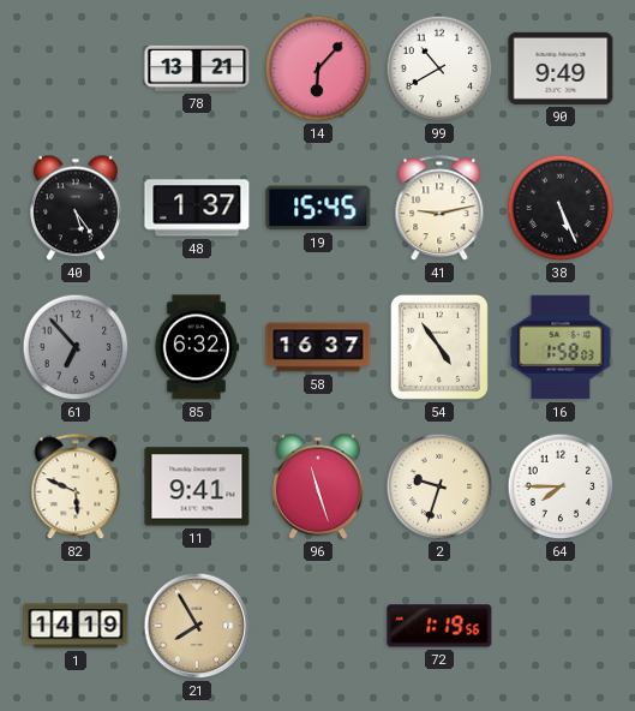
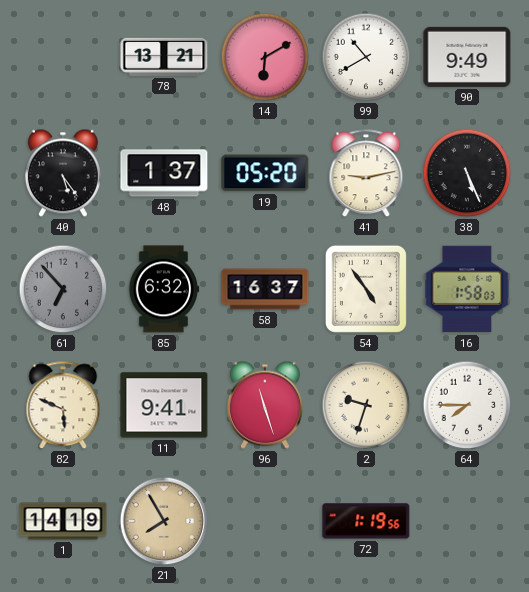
14: 6:07 -> 6:10
19: 15:45 -> 05:20
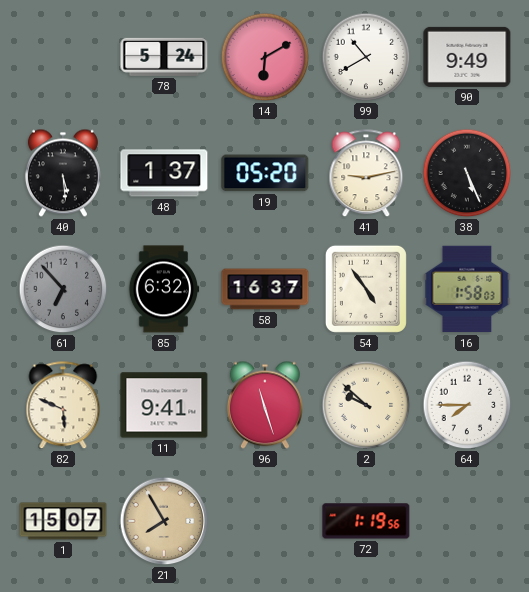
78: 13:21 -> 5:24
40: 5:24 -> 5:29
2: 9:33 -> 9:52
1: 14:19 -> 15:07
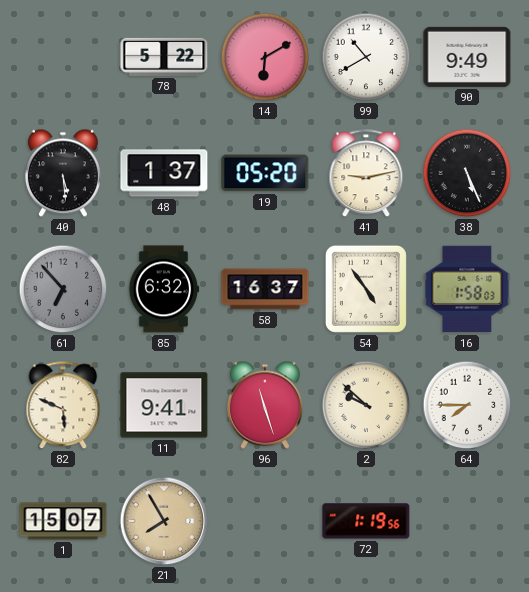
78: 5:24 -> 5:22
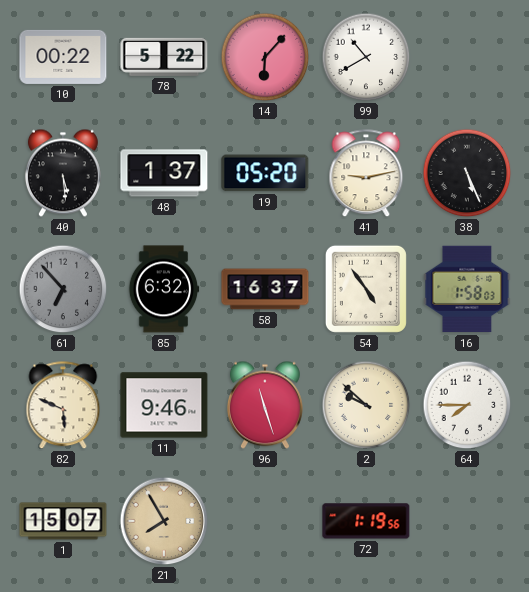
10: none -> 00:22
14: 6:10 -> 6:07
90: 9:49 -> none
11: 9:41 -> 9:46
